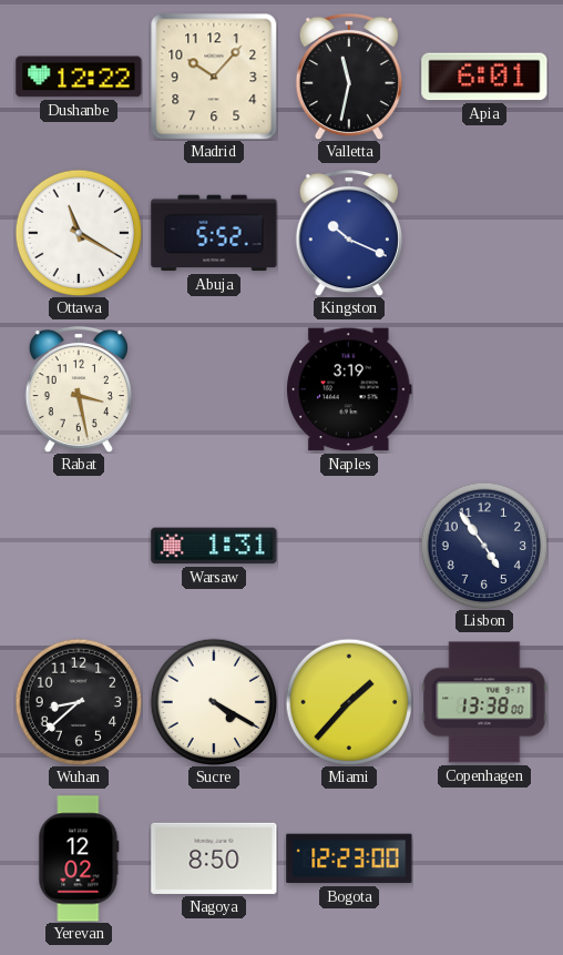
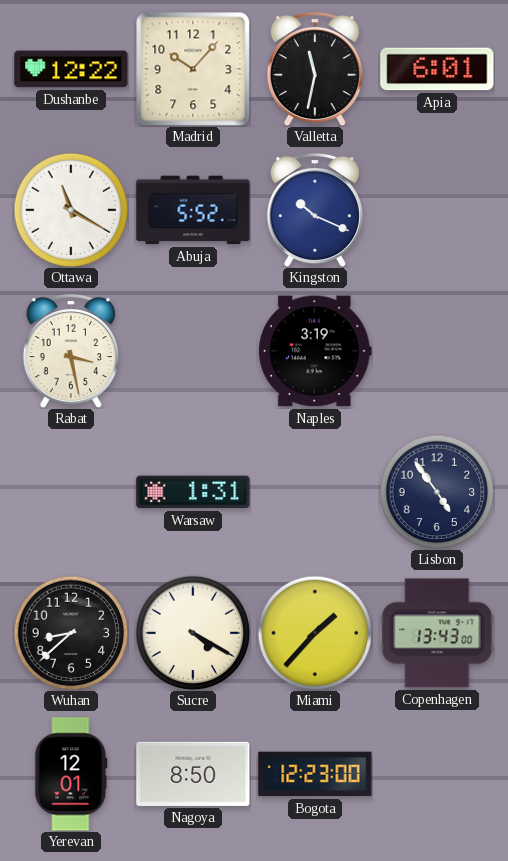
Copenhagen: 13:38 -> 13:43
Yerevan: 12:02 -> 12:01
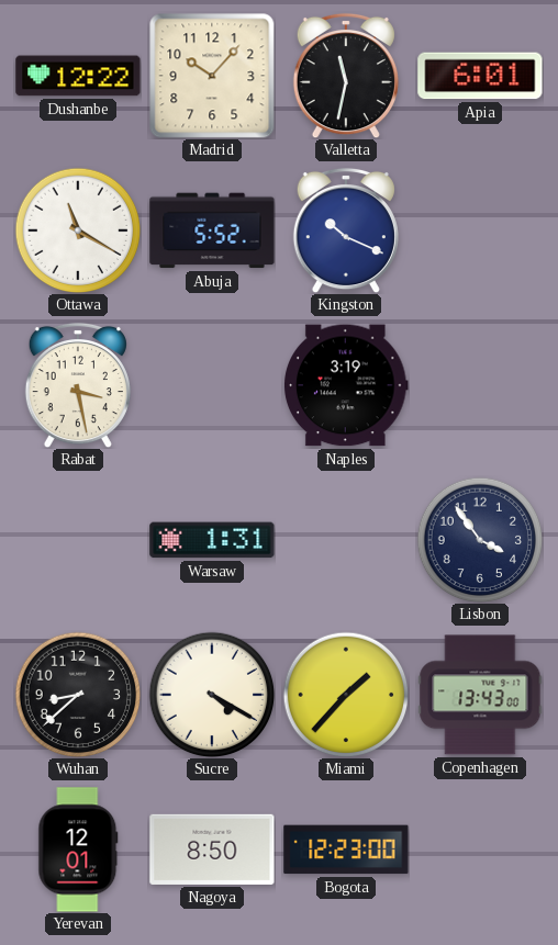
Lisbon: 4:54 -> 3:54
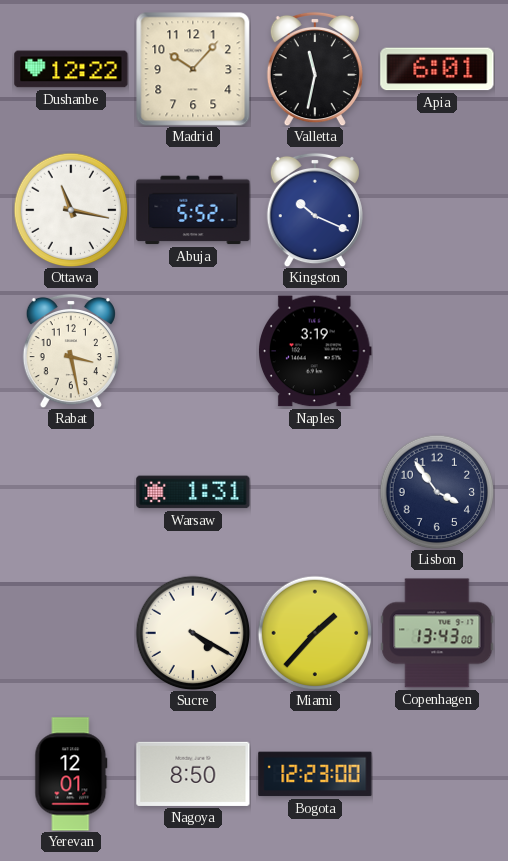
Ottawa: 11:20 -> 11:17
Wuhan: 8:38 -> none
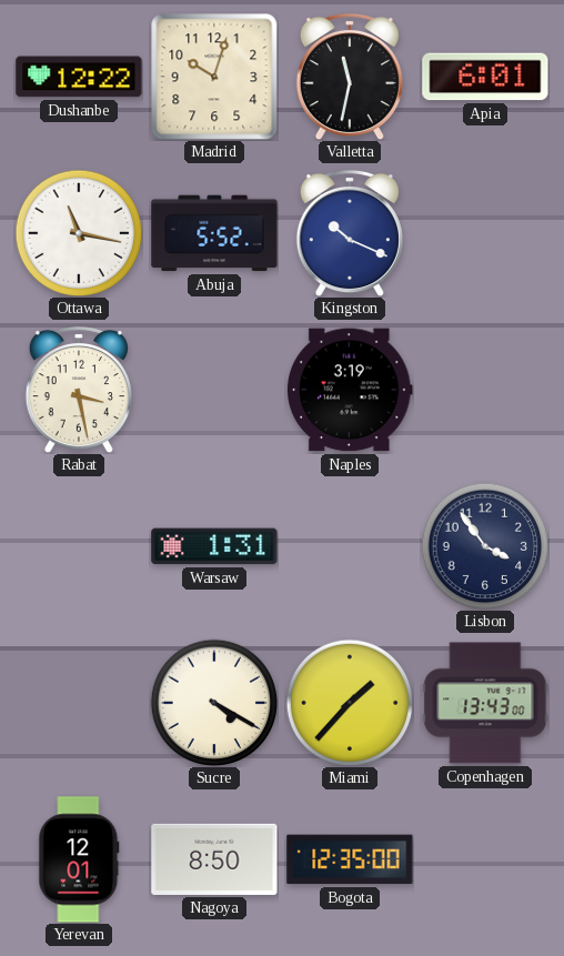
Madrid: 10:07 -> 10:03
Bogota: 12:23 -> 12:35
